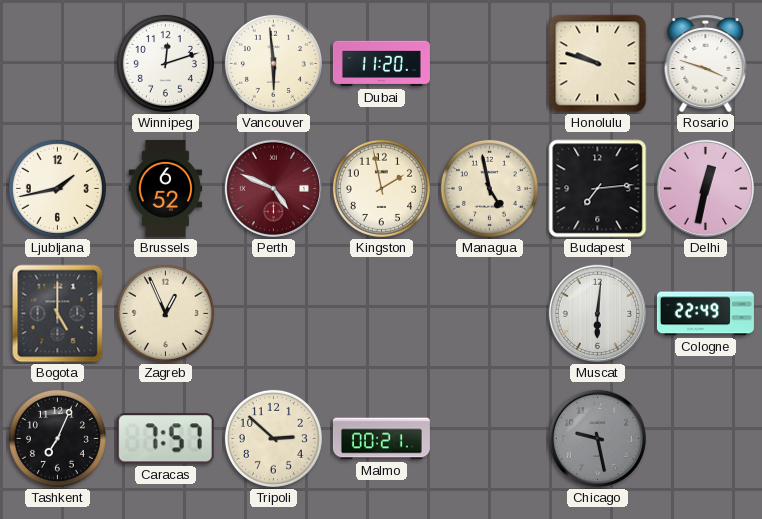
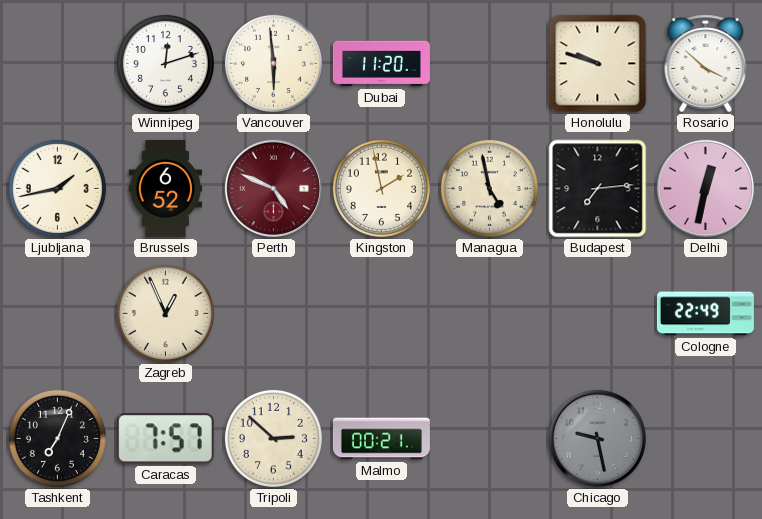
Rosario: 3:48 -> 3:52
Bogota: 5:00 -> none
Muscat: 6:01 -> none
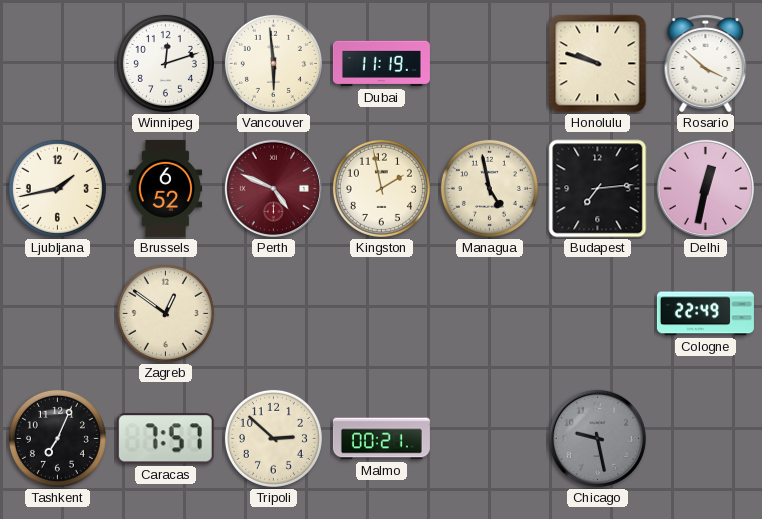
Dubai: 11:20 -> 11:19
Zagreb: 12:56 -> 12:51
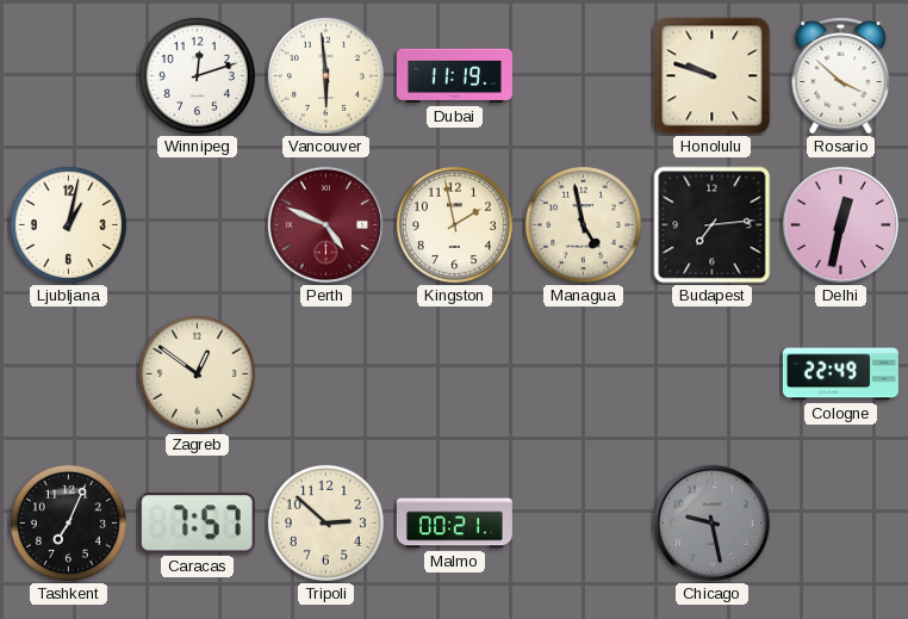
Ljubljana: 1:43 -> 1:02
Brussels: 6:52 -> none
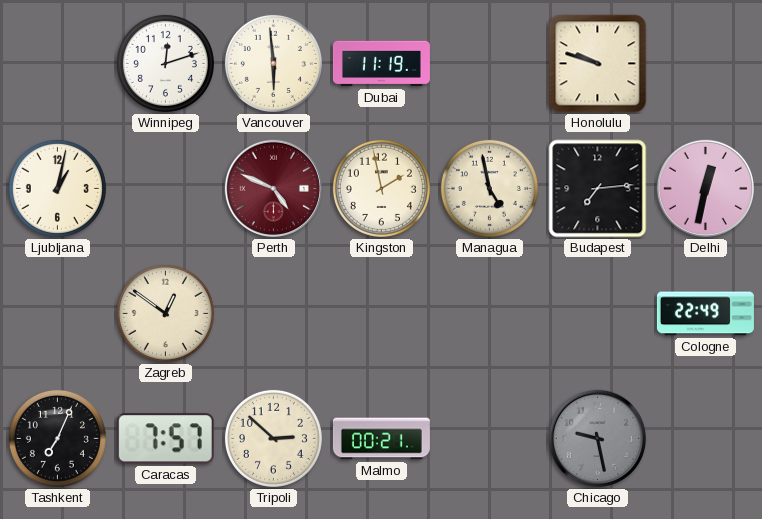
Rosario: 3:52 -> none
